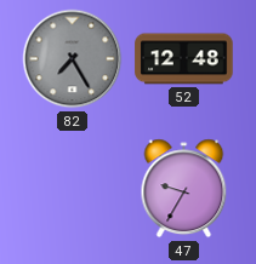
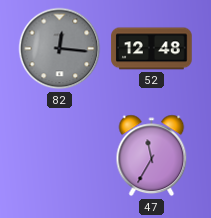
82: 7:25 -> 12:16
47: 9:35 -> 11:35
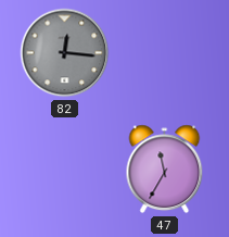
52: 12:48 -> none
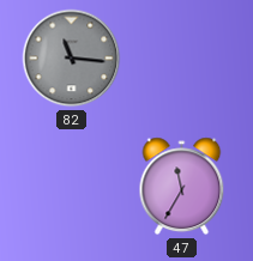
82: 12:16 -> 11:16
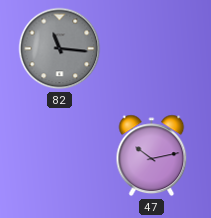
47: 11:35 -> 10:13
